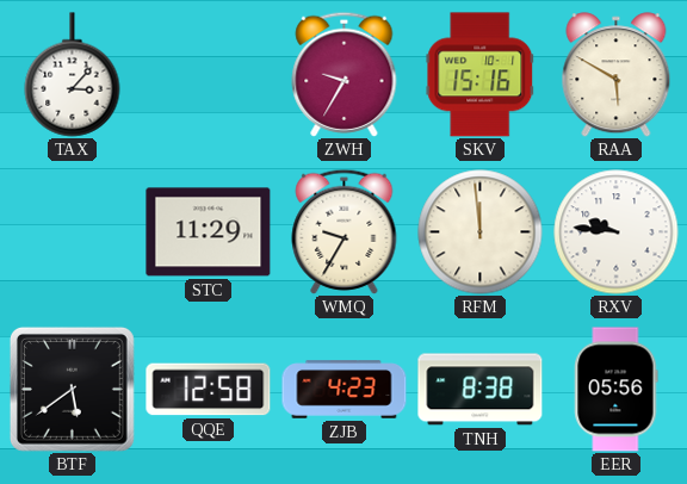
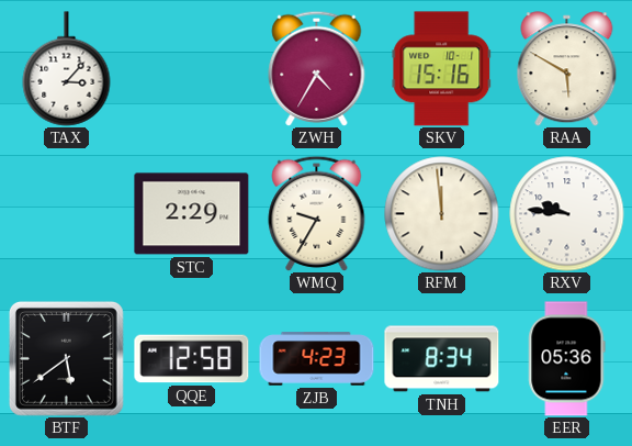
ZWH: 9:35 -> 4:35
STC: 11:29 -> 2:29
TNH: 8:38 -> 8:34
EER: 05:56 -> 05:36
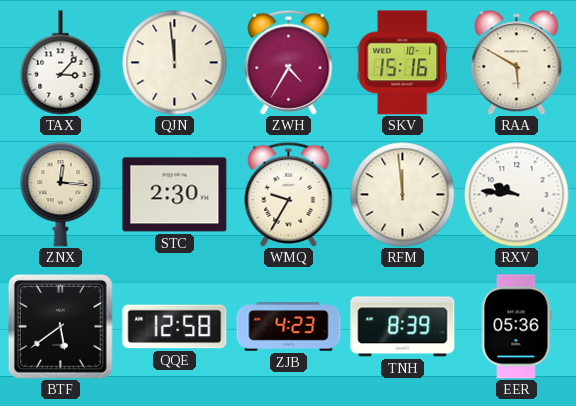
QJN: none -> 11:59
ZNX: none -> 12:16
STC: 2:29 -> 2:30
TNH: 8:34 -> 8:39
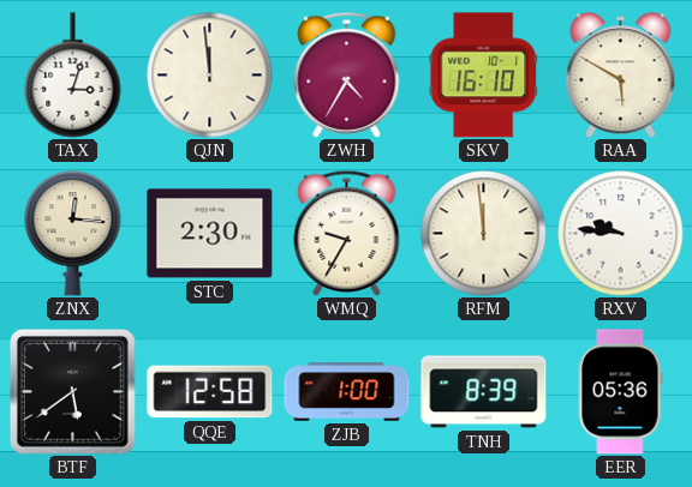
TAX: 3:07 -> 3:03
SKV: 15:16 -> 16:10
ZJB: 4:23 -> 1:00
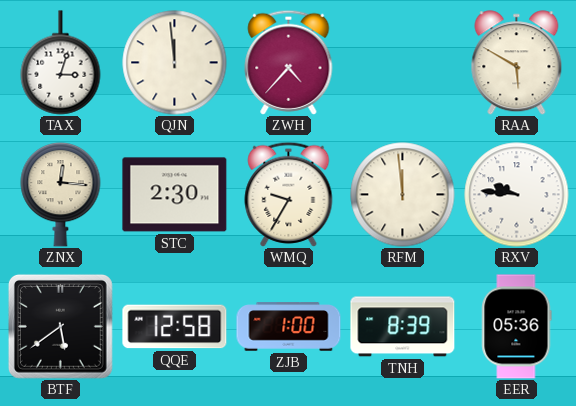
ZWH: 4:35 -> 4:37
SKV: 16:10 -> none
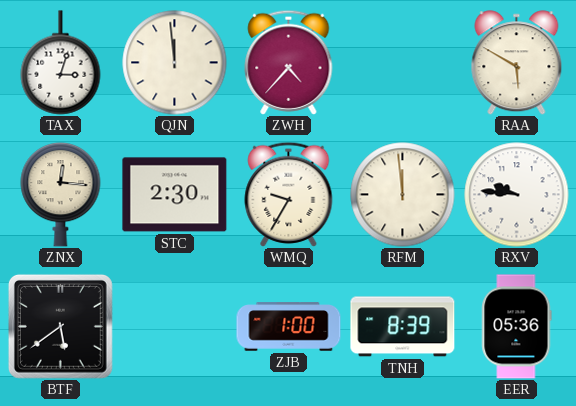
QQE: 12:58 -> none
